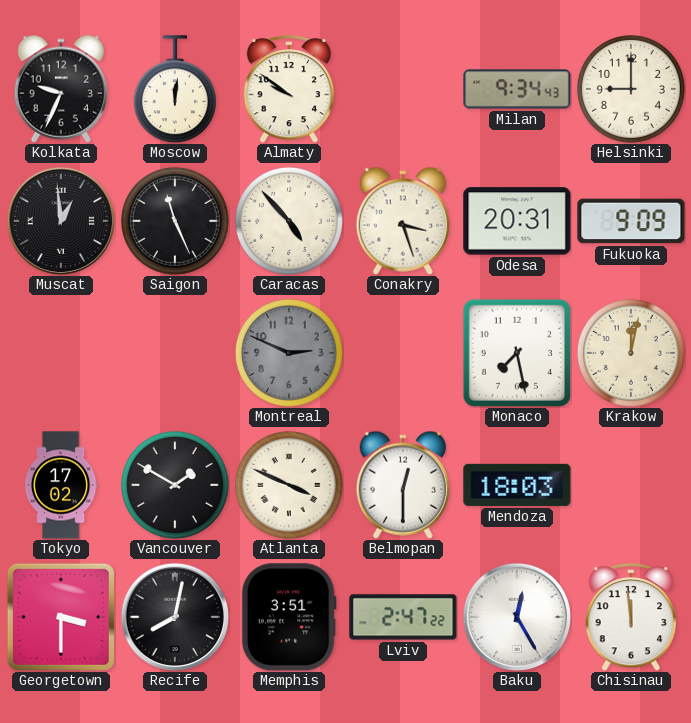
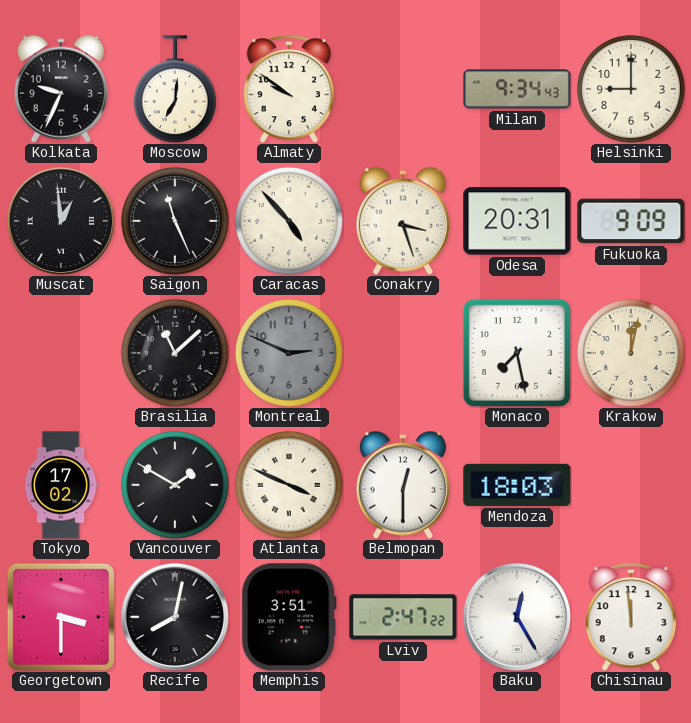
Moscow: 12:01 -> 7:01
Brasilia: none -> 11:08
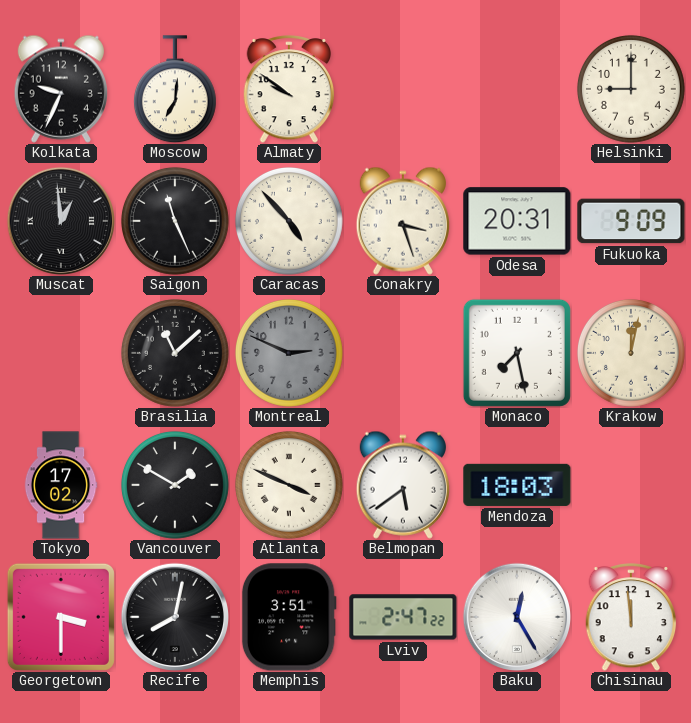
Milan: 9:34 -> none
Belmopan: 12:30 -> 5:39
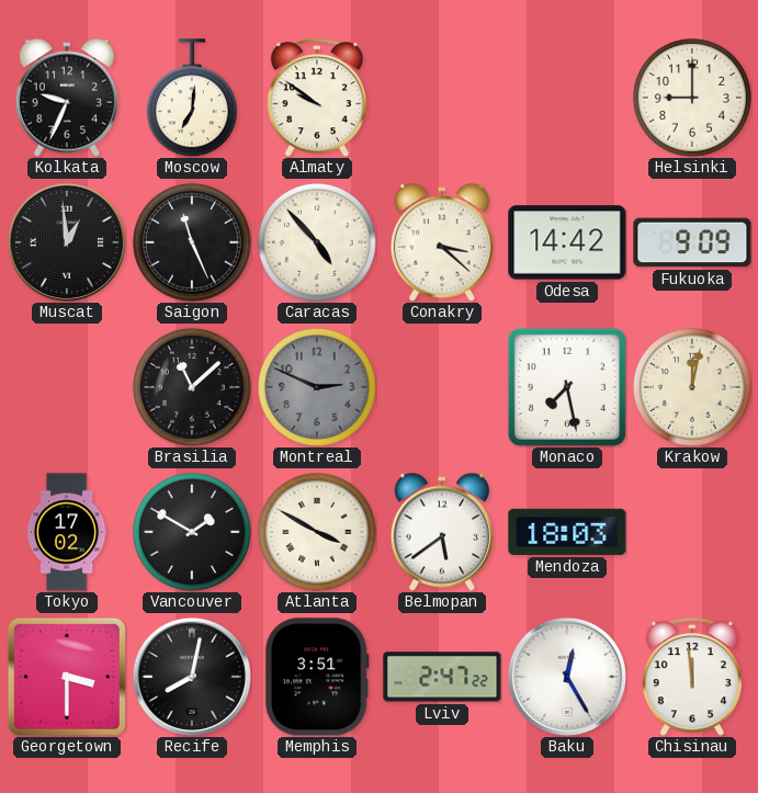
Conakry: 3:27 -> 3:22
Odesa: 20:31 -> 14:42
Atlanta: 3:49 -> 3:50
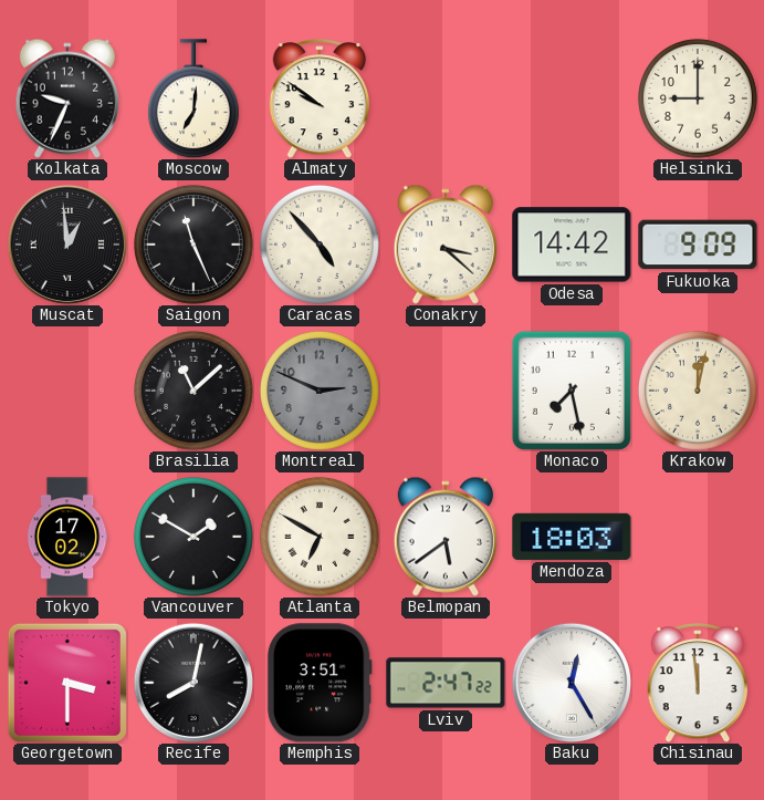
Atlanta: 3:50 -> 6:50
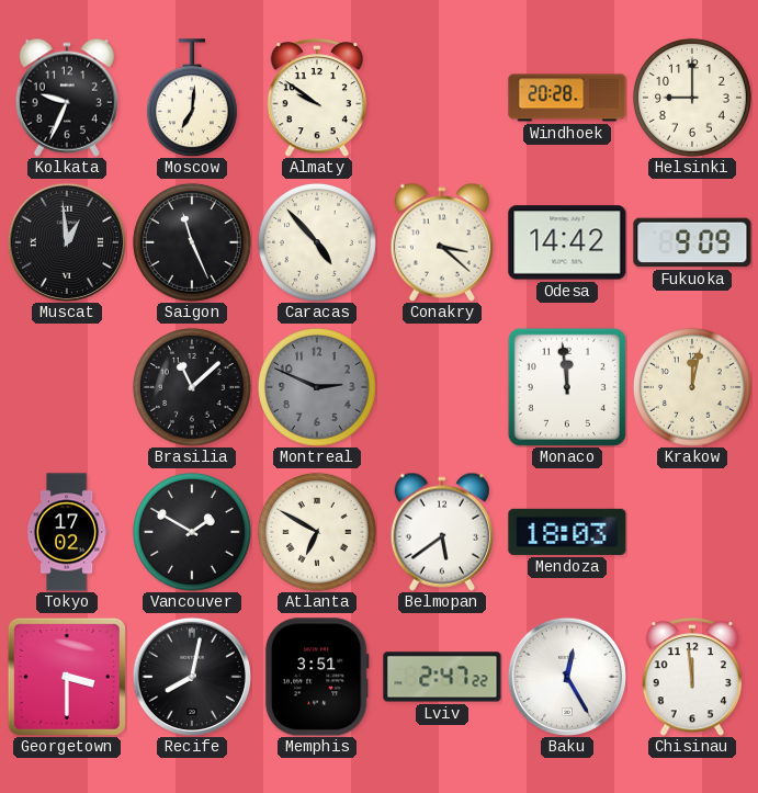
Windhoek: none -> 20:28
Monaco: 7:28 -> 11:59
